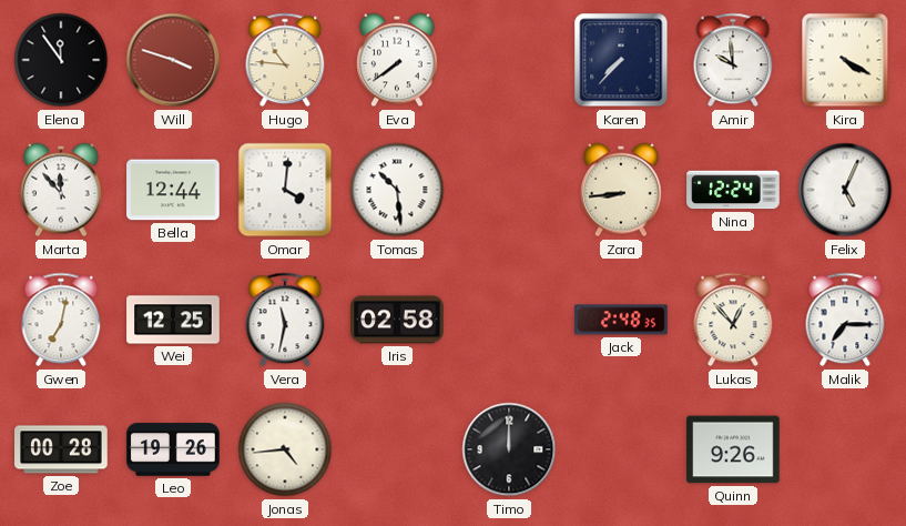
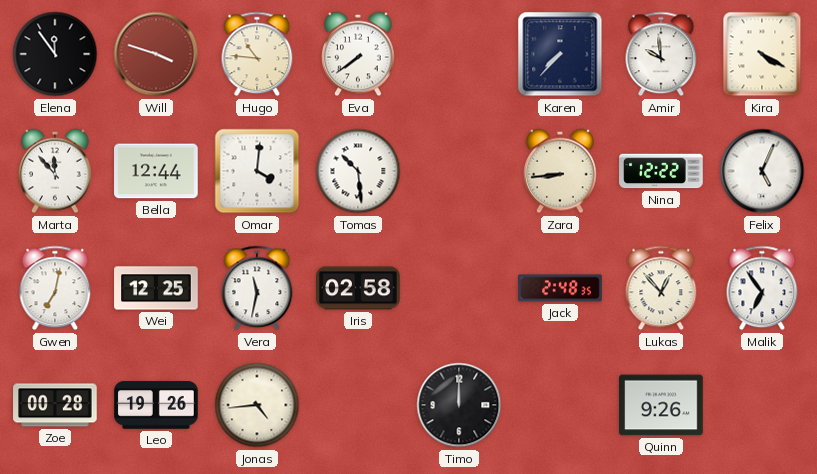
Nina: 12:24 -> 12:22
Malik: 7:15 -> 6:54
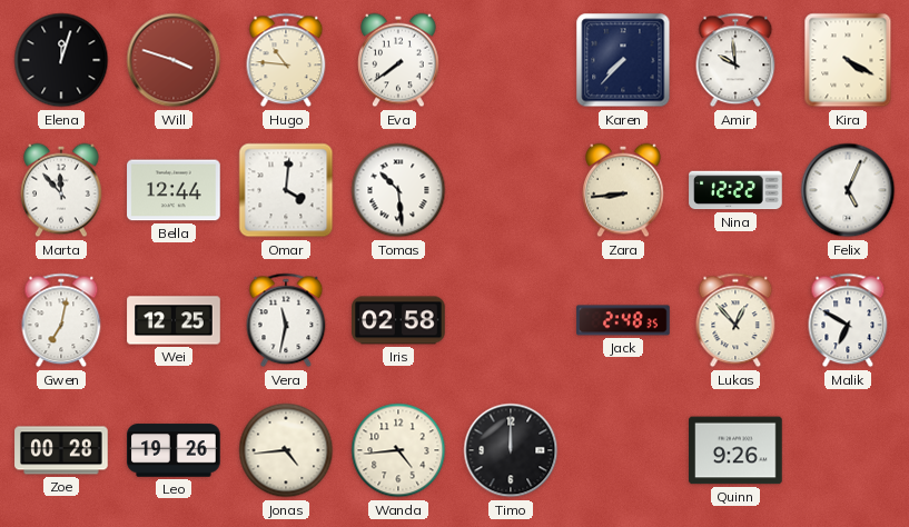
Elena: 11:54 -> 12:03
Malik: 6:54 -> 6:50
Wanda: none -> 4:44
